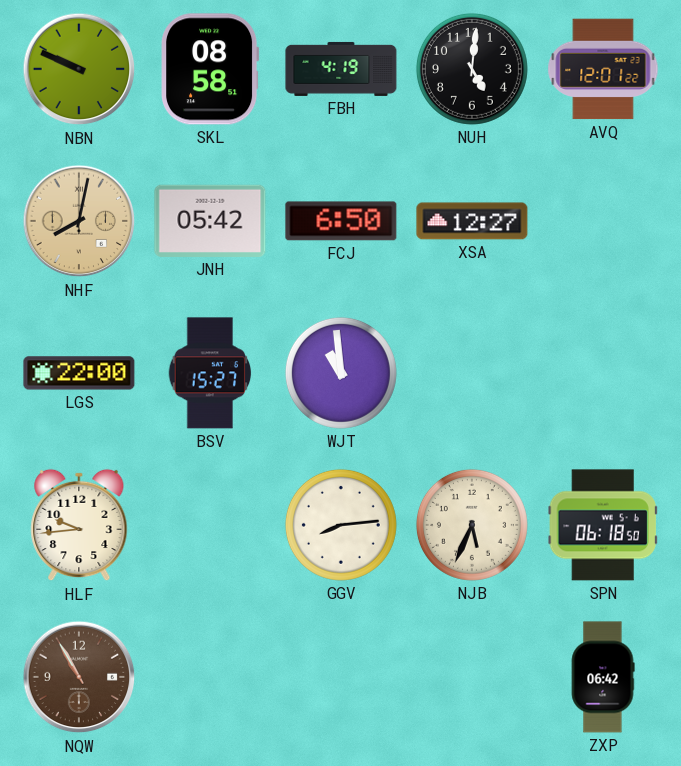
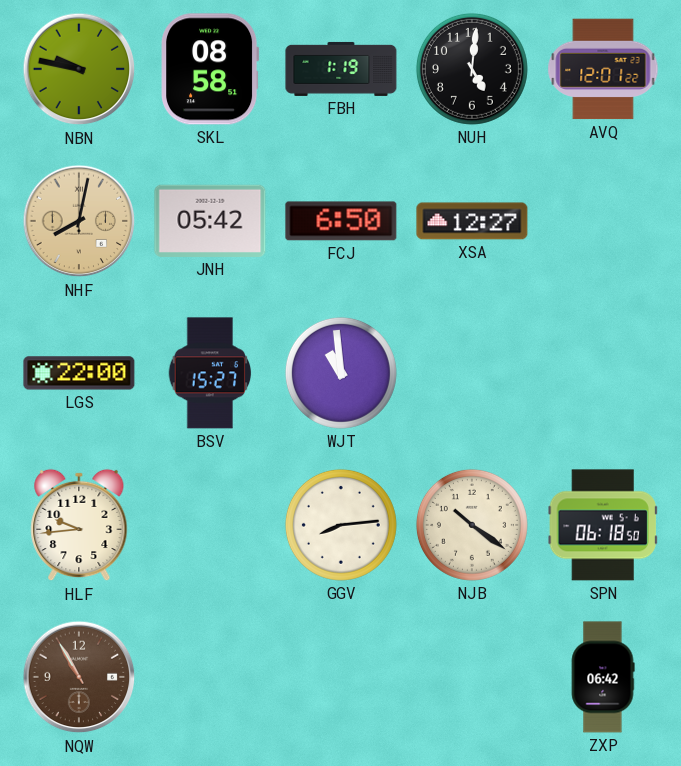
NBN: 9:49 -> 9:47
FBH: 4:19 -> 1:19
NJB: 5:34 -> 10:21
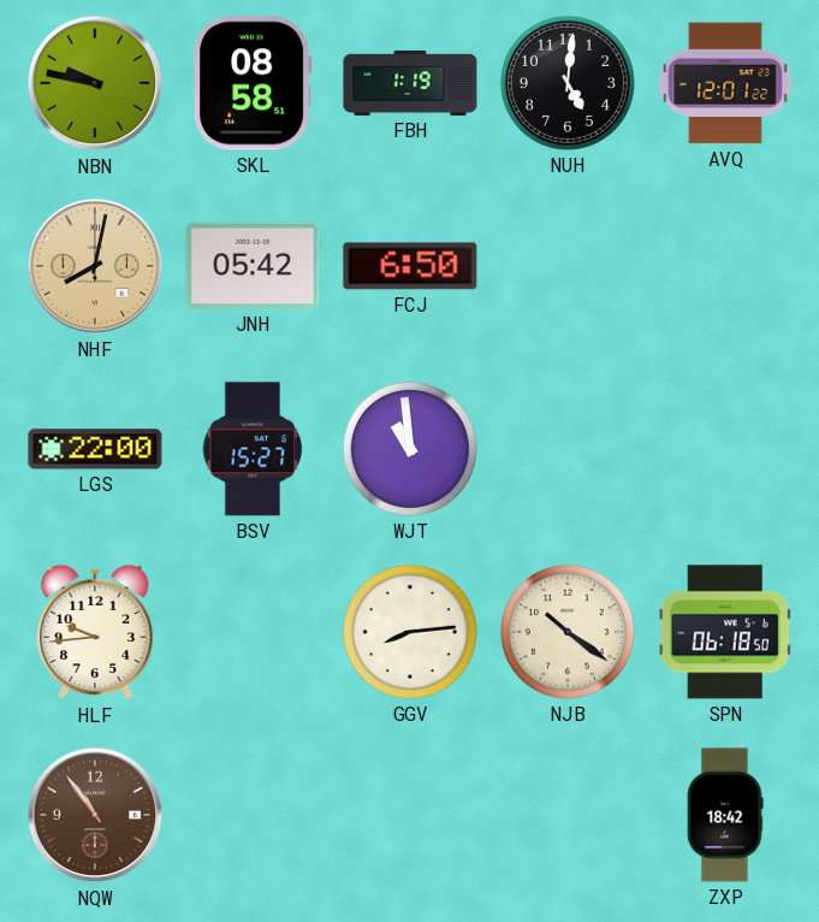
XSA: 12:27 -> none
NQW: 10:55 -> 10:54
ZXP: 06:42 -> 18:42
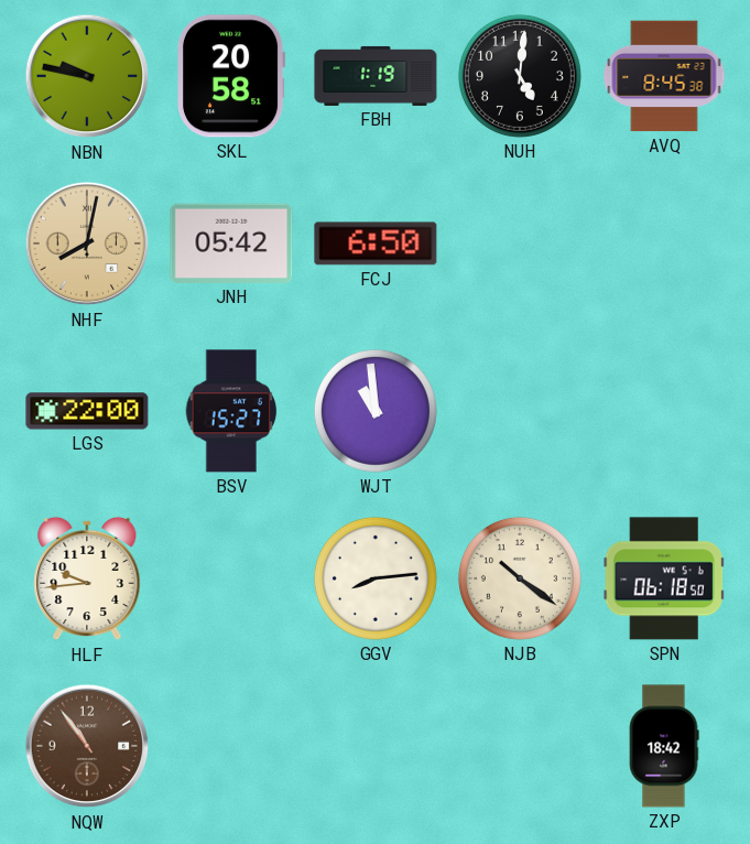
SKL: 08:58 -> 20:58
AVQ: 12:01 -> 8:45
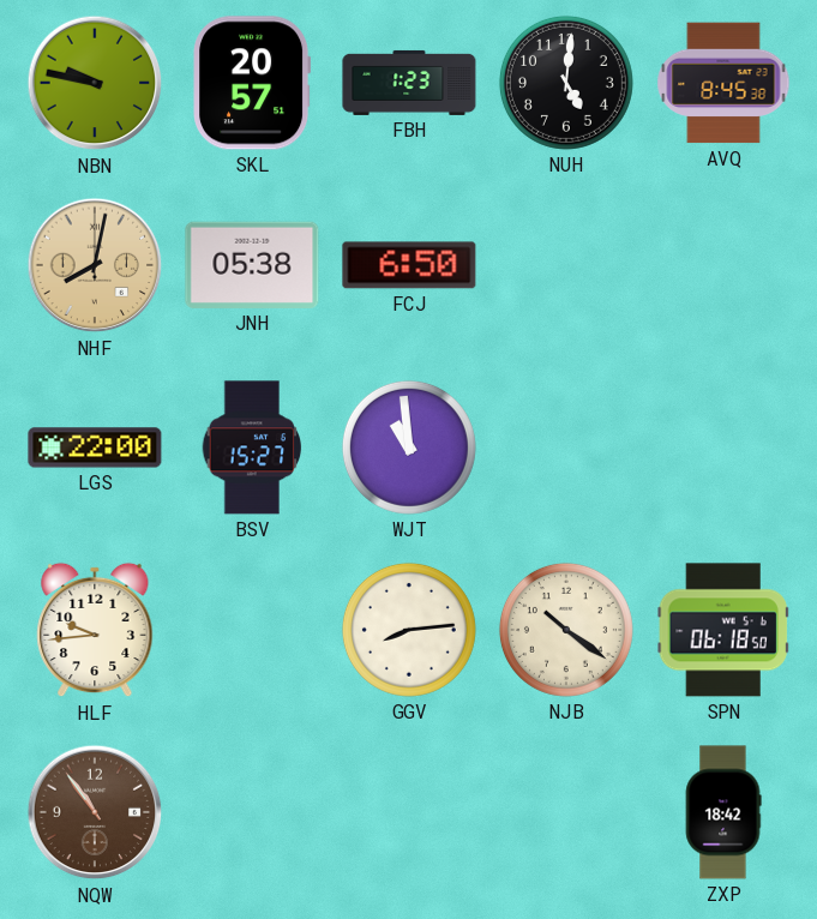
SKL: 20:58 -> 20:57
FBH: 1:19 -> 1:23
JNH: 05:42 -> 05:38
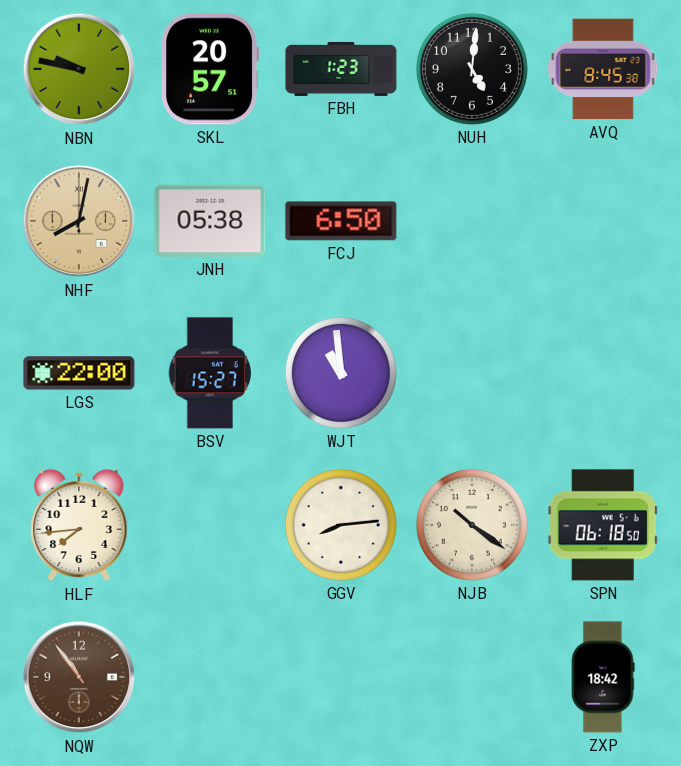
HLF: 9:44 -> 7:44
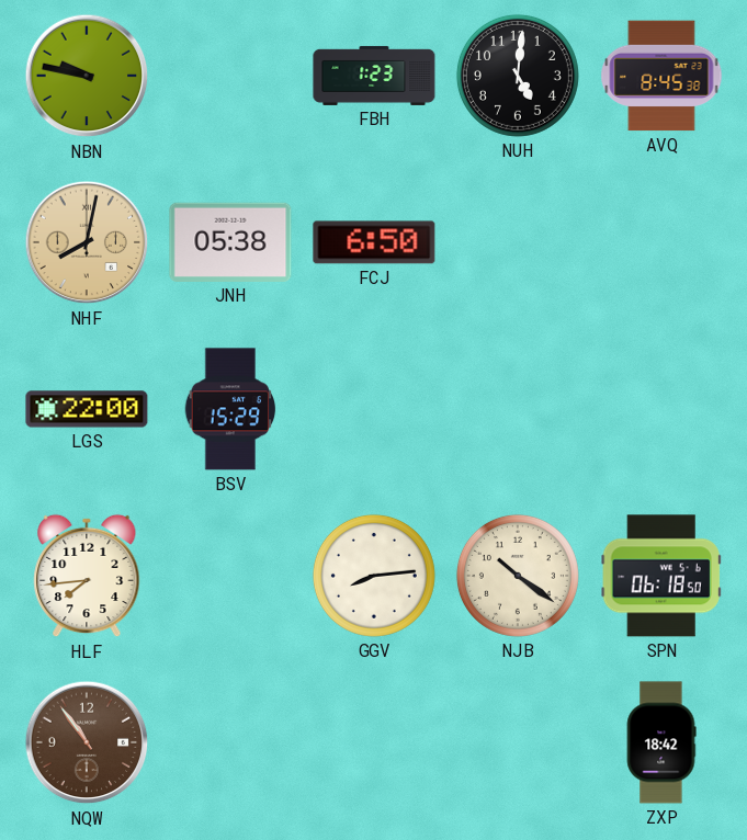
SKL: 20:57 -> none
BSV: 15:27 -> 15:29
WJT: 10:59 -> none
